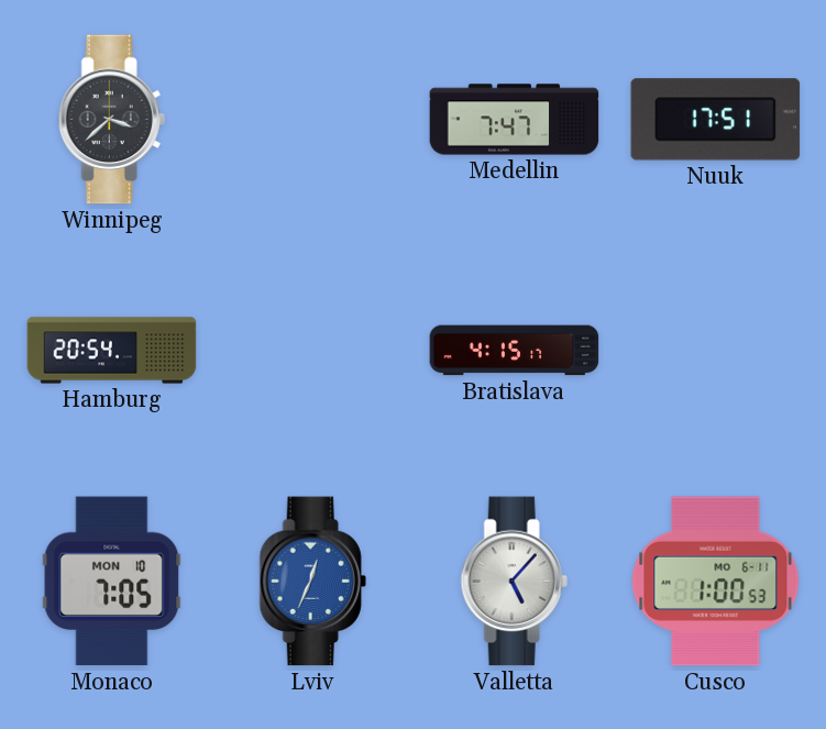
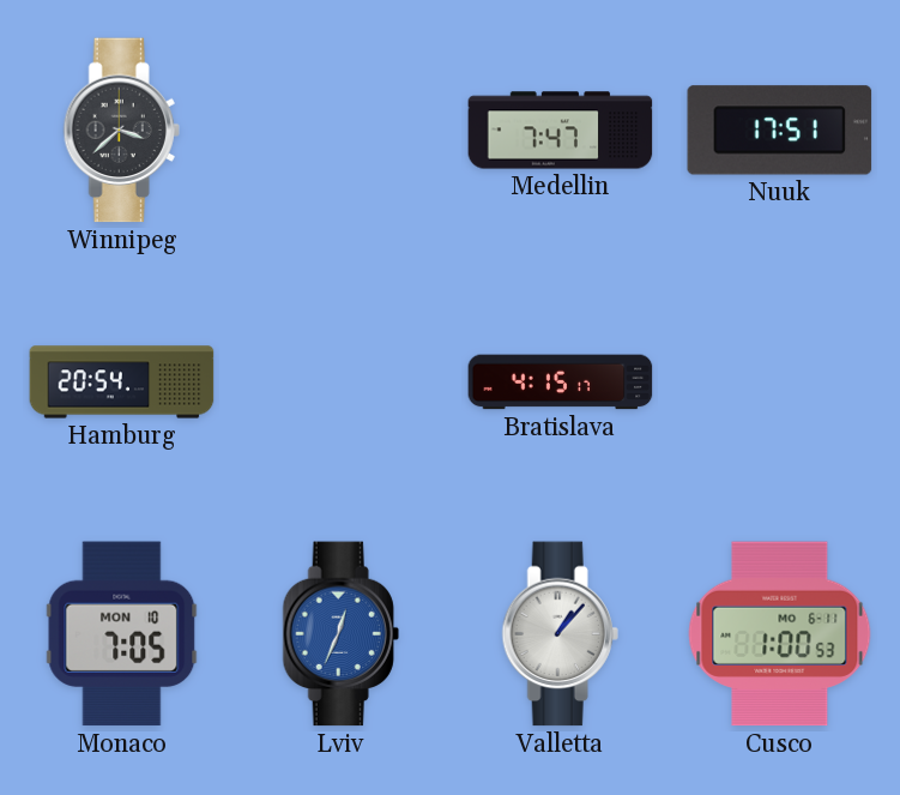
Valletta: 5:07 -> 1:07
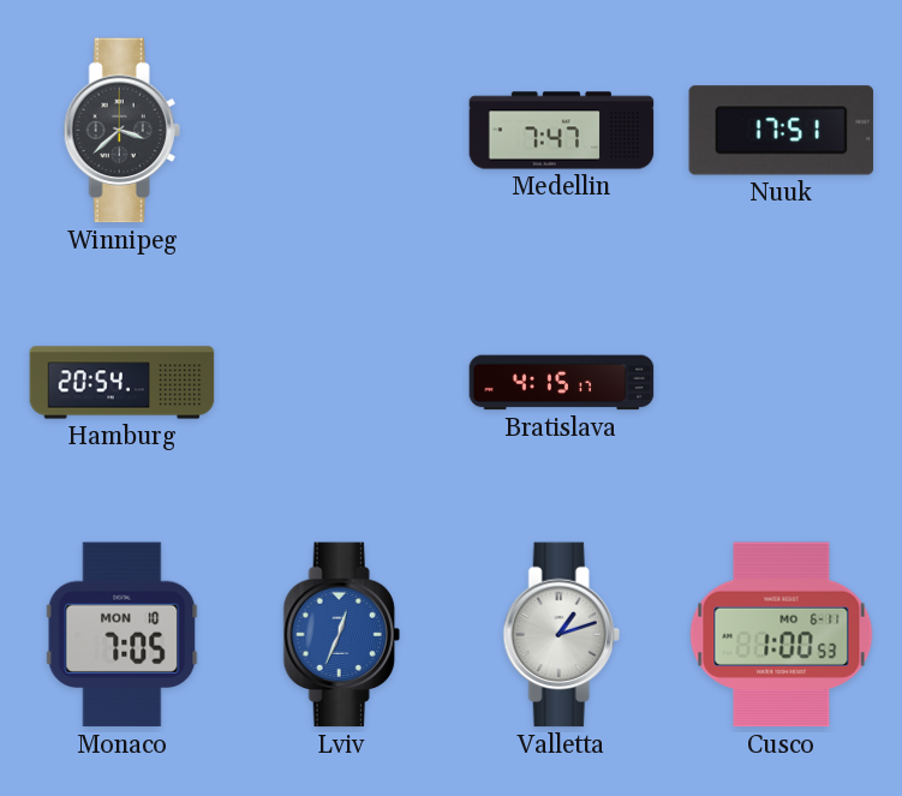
Valletta: 1:07 -> 1:12
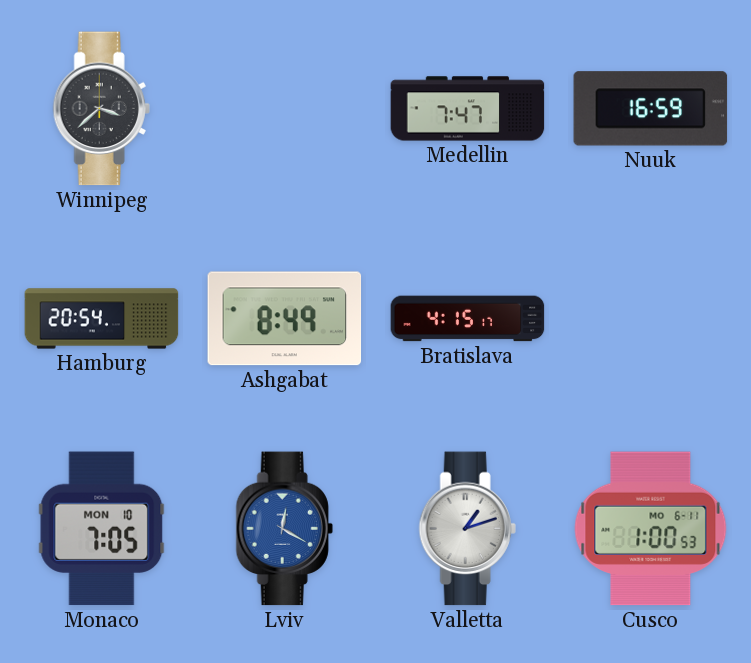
Nuuk: 17:51 -> 16:59
Ashgabat: none -> 8:49
Lviv: 12:34 -> 12:20
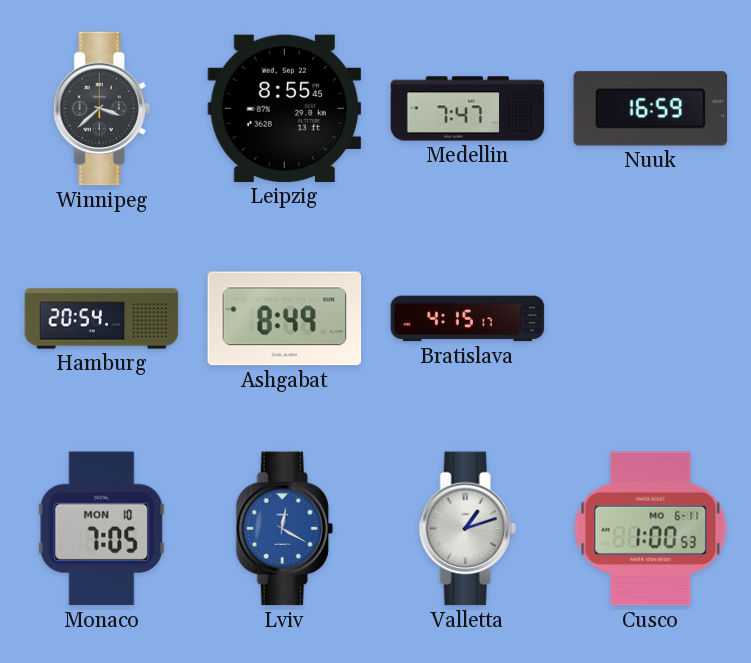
Leipzig: none -> 8:55
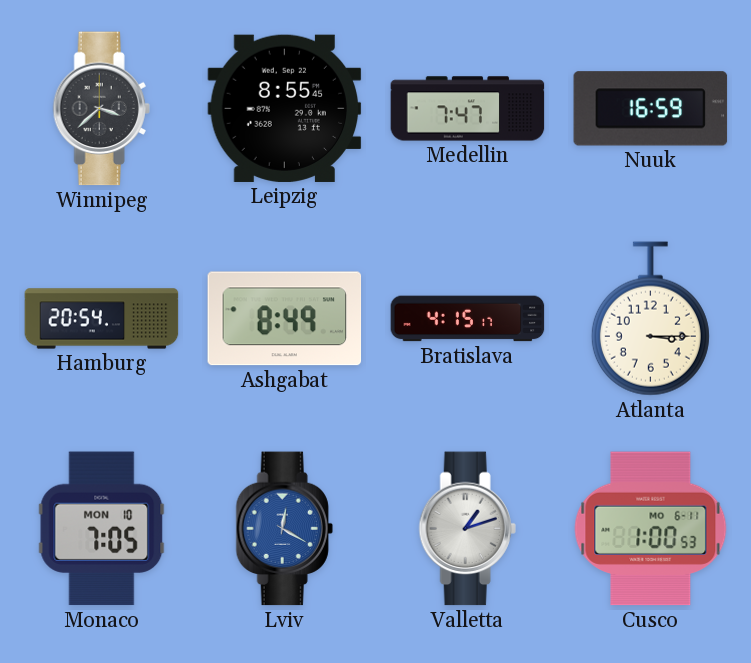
Atlanta: none -> 3:15
